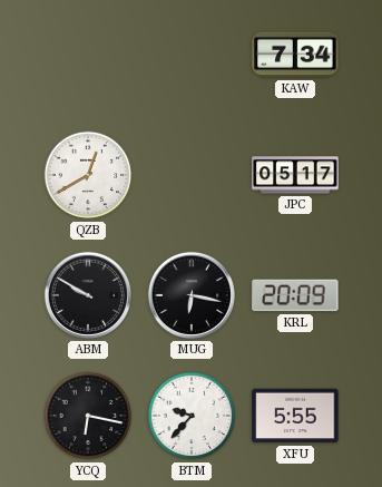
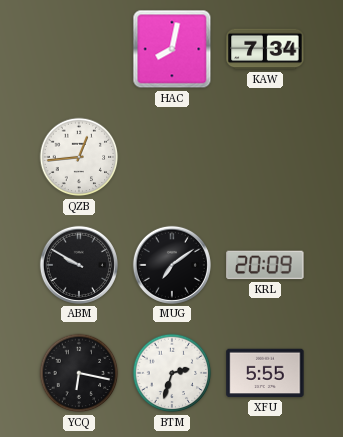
HAC: none -> 8:02
QZB: 12:40 -> 12:44
JPC: 05:17 -> none
MUG: 6:17 -> 7:09
BTM: 9:37 -> 2:33
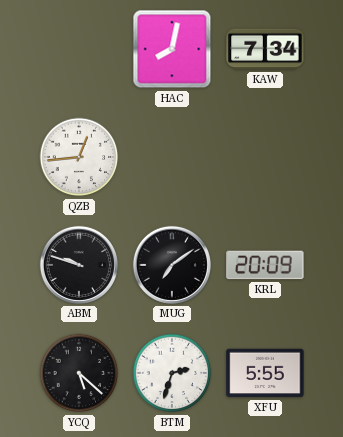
ABM: 9:50 -> 9:48
YCQ: 6:17 -> 5:22
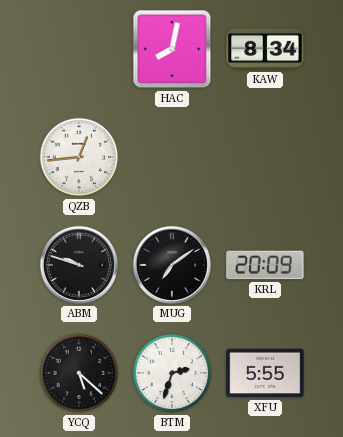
KAW: 7:34 -> 8:34
